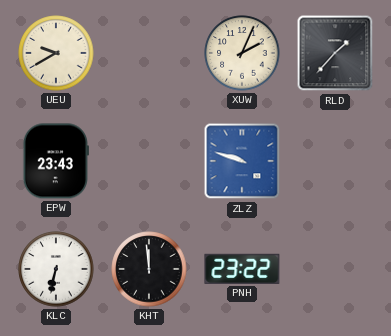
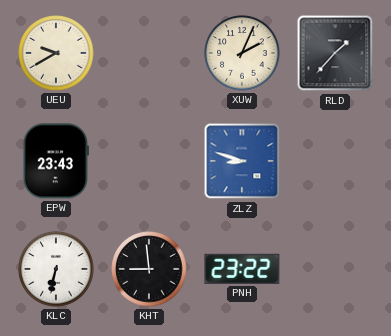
ZLZ: 9:48 -> 8:48
KHT: 11:59 -> 8:59
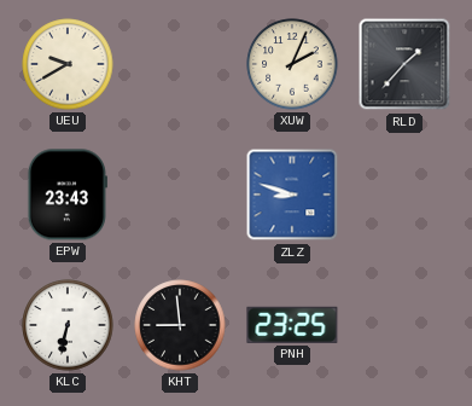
PNH: 23:22 -> 23:25
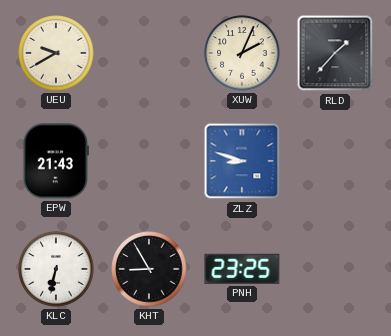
EPW: 23:43 -> 21:43
KHT: 8:59 -> 8:55
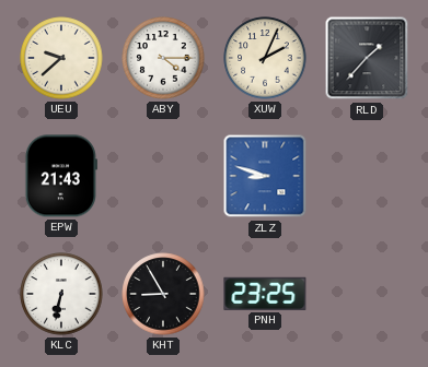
UEU: 9:40 -> 9:38
ABY: none -> 4:15
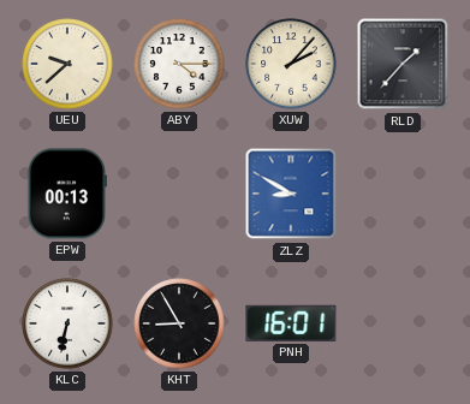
XUW: 2:04 -> 2:07
EPW: 21:43 -> 00:13
ZLZ: 8:48 -> 8:50
PNH: 23:25 -> 16:01
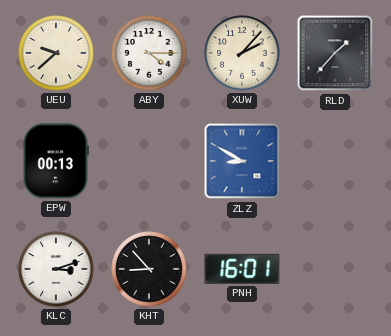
KLC: 6:32 -> 3:12
KHT: 8:55 -> 8:53
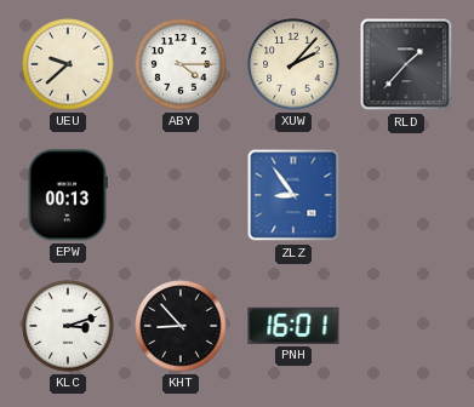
ZLZ: 8:50 -> 8:54
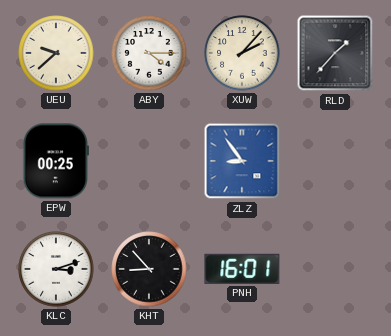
EPW: 00:13 -> 00:25
